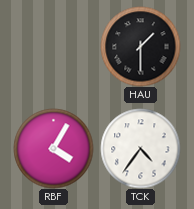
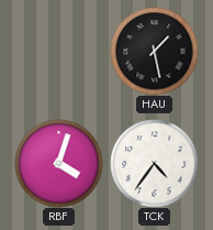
HAU: 1:30 -> 1:28
RBF: 4:05 -> 4:03
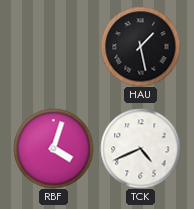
TCK: 4:36 -> 4:41
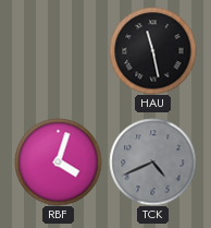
HAU: 1:28 -> 11:28
TCK dial: white -> grey
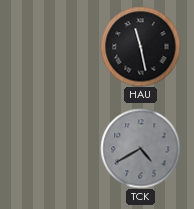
RBF: 4:03 -> none
TCK: 4:41 -> 4:40
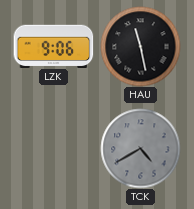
LZK: none -> 9:06
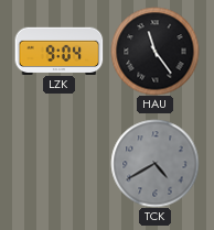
LZK: 9:06 -> 9:04
HAU: 11:28 -> 11:24
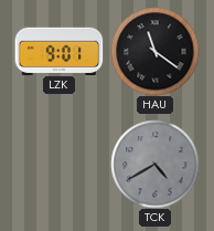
LZK: 9:04 -> 9:01
HAU: 11:24 -> 11:21
